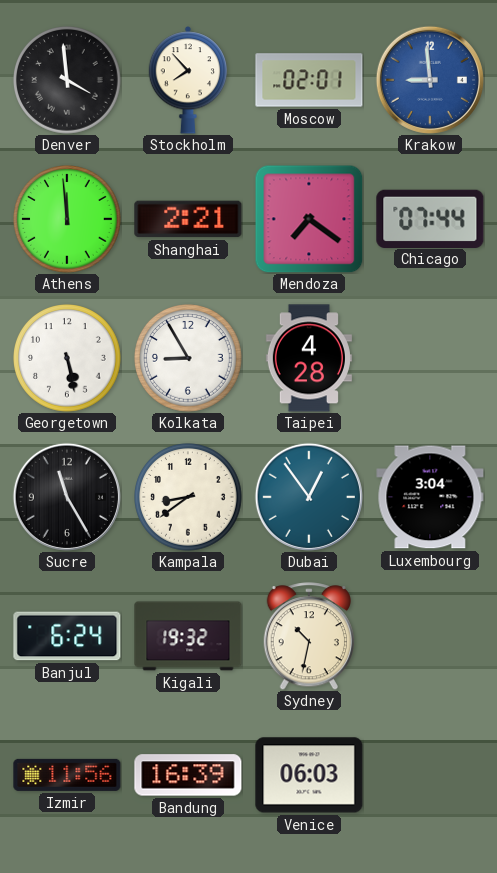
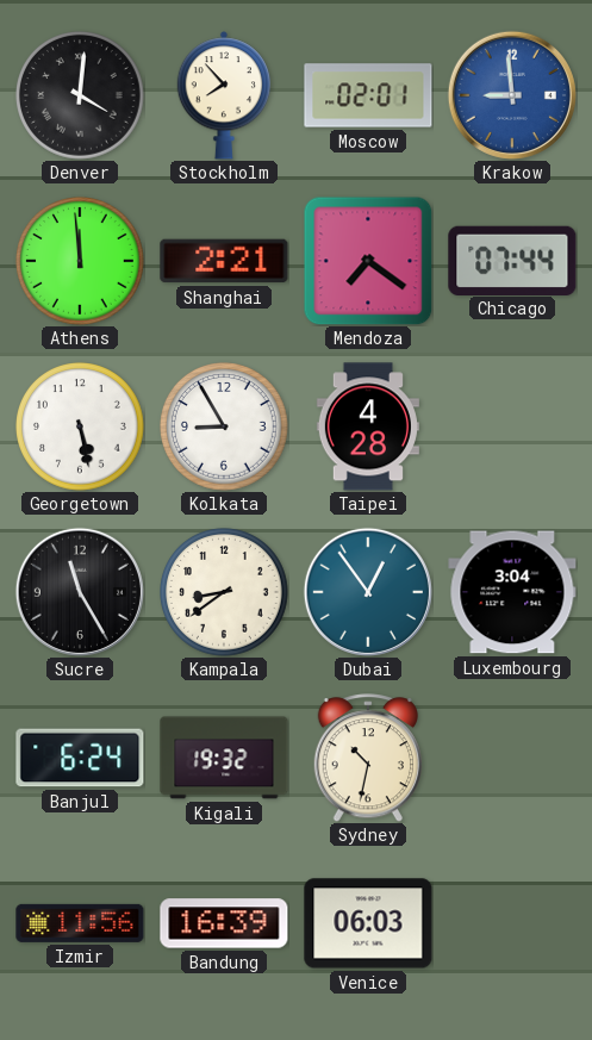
Denver: 3:59 -> 4:01
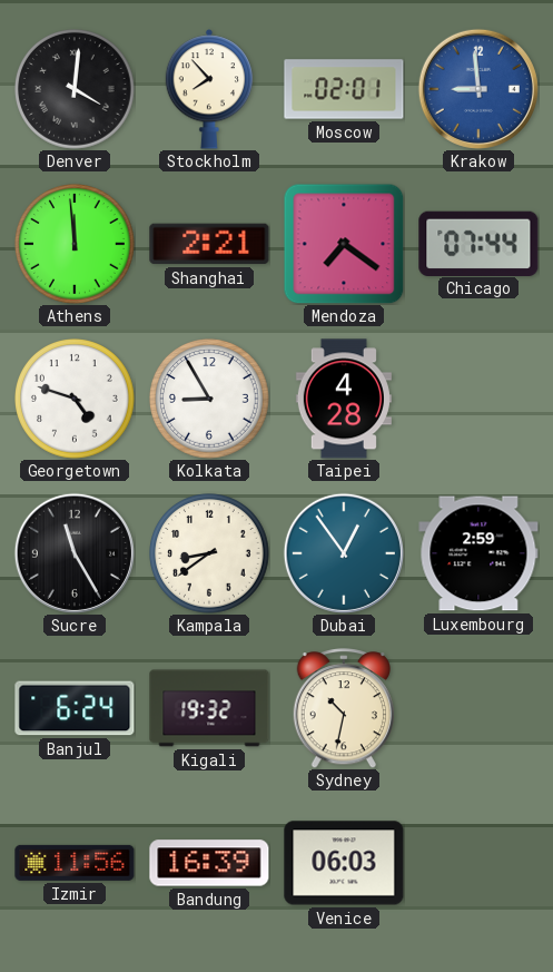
Georgetown: 5:28 -> 4:48
Luxembourg: 3:04 -> 2:59
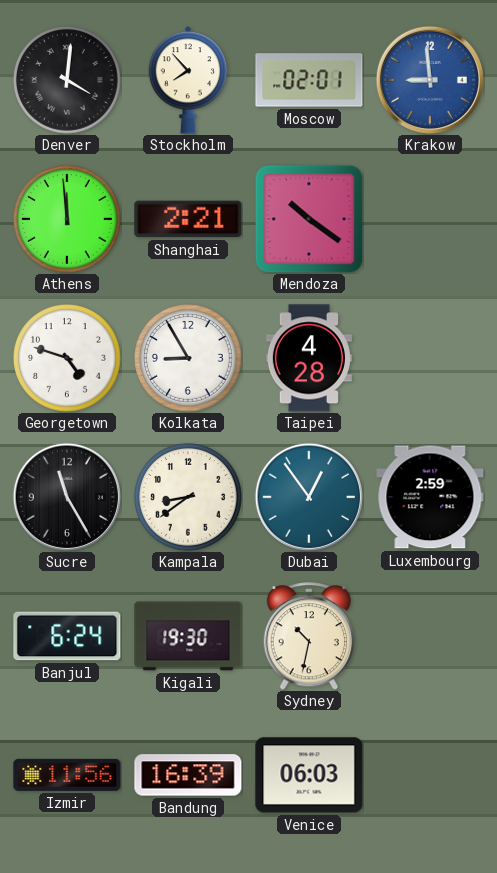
Mendoza: 7:21 -> 10:21
Chicago: 07:44 -> none
Kigali: 19:32 -> 19:30
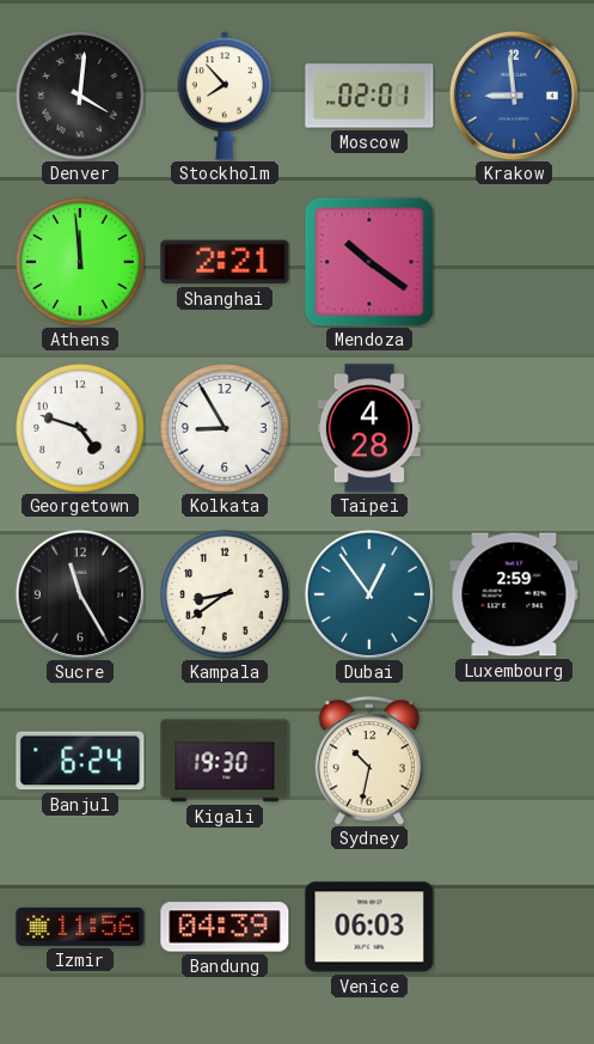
Bandung: 16:39 -> 04:39
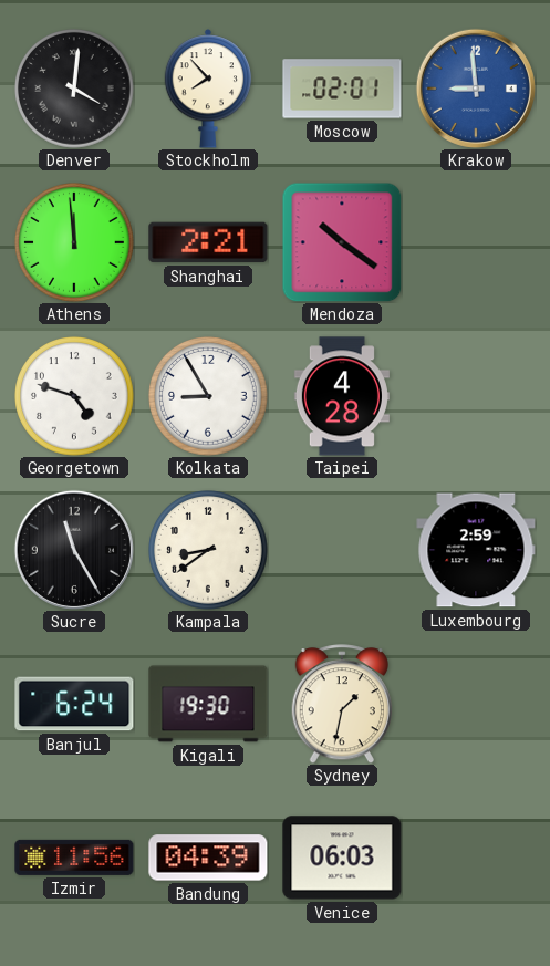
Dubai: 12:54 -> none
Sydney: 10:32 -> 1:32
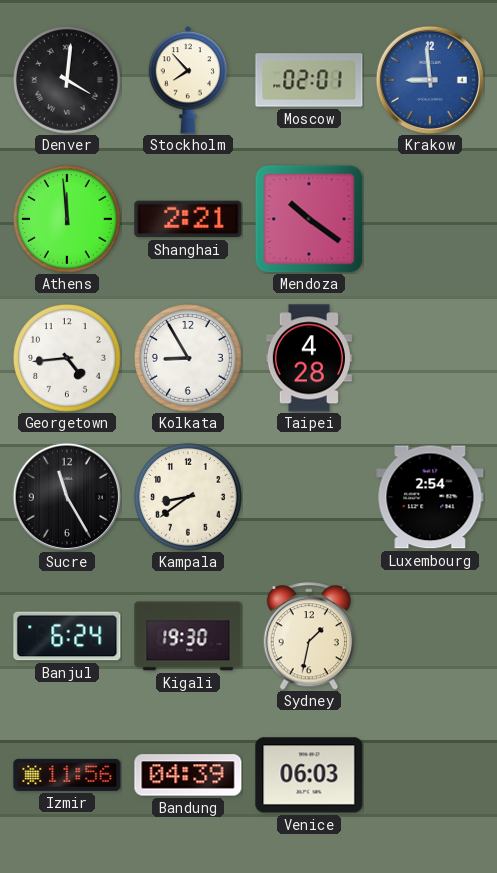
Georgetown: 4:48 -> 4:44
Luxembourg: 2:59 -> 2:54
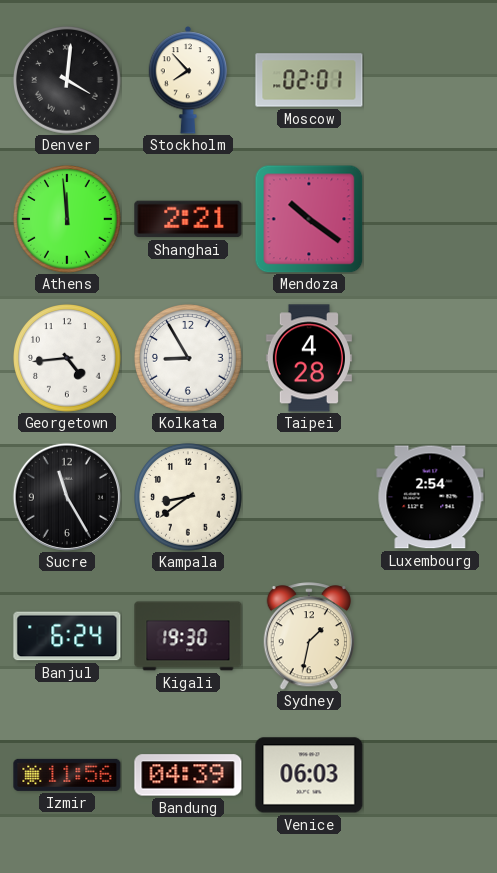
Krakow: 8:59 -> none
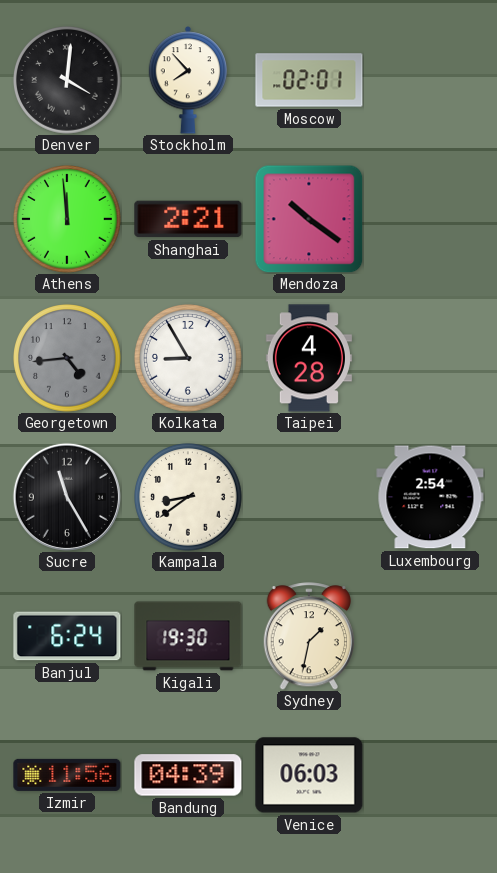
Georgetown dial: white -> grey
